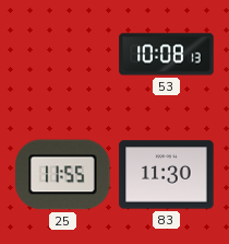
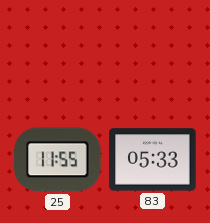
53: 10:08 -> none
83: 11:30 -> 05:33
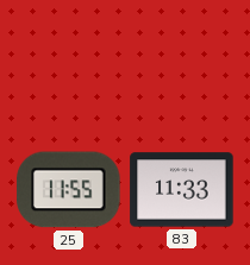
83: 05:33 -> 11:33
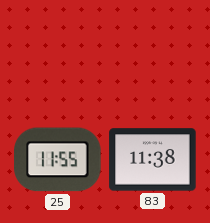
83: 11:33 -> 11:38
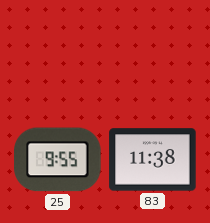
25: 11:55 -> 9:55
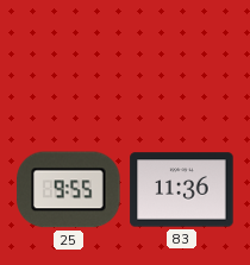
83: 11:38 -> 11:36
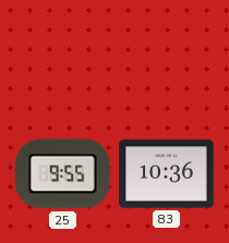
83: 11:36 -> 10:36
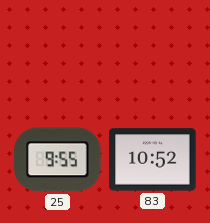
83: 10:36 -> 10:52
